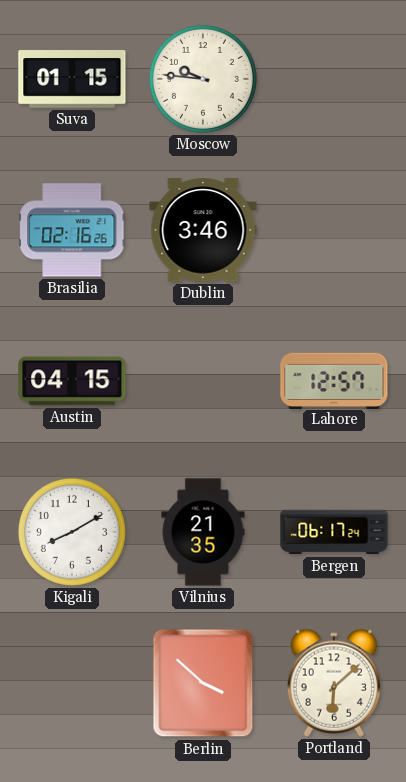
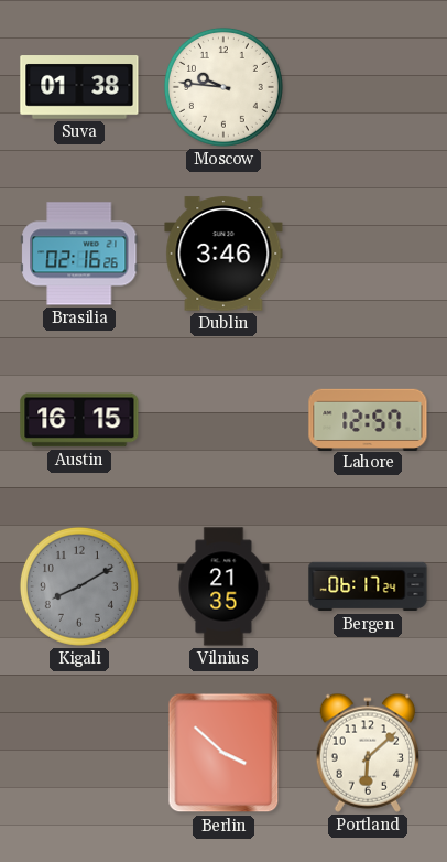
Suva: 01:15 -> 01:38
Austin: 04:15 -> 16:15
Kigali dial: white -> grey
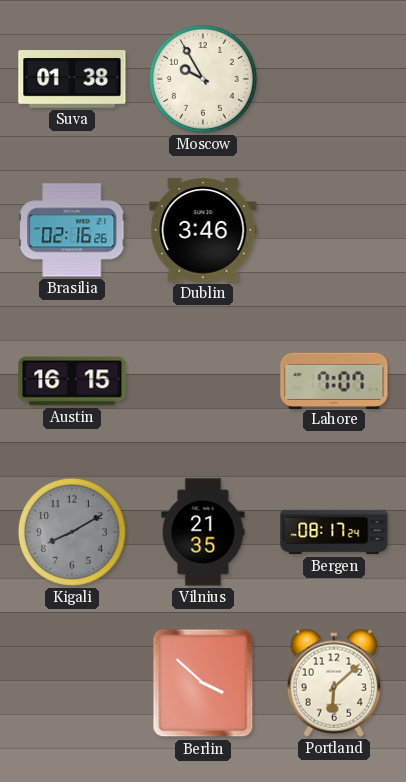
Moscow: 9:46 -> 9:55
Lahore: 12:57 -> 7:07
Bergen: 06:17 -> 08:17
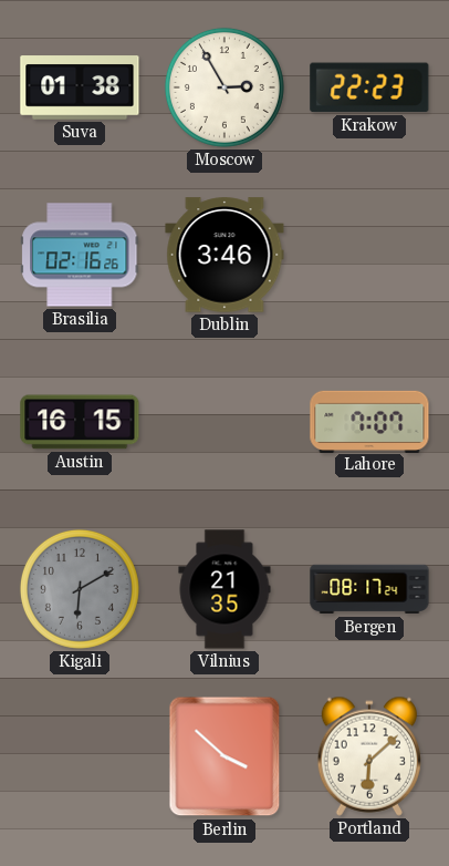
Moscow: 9:55 -> 2:55
Krakow: none -> 22:23
Kigali: 8:10 -> 6:10
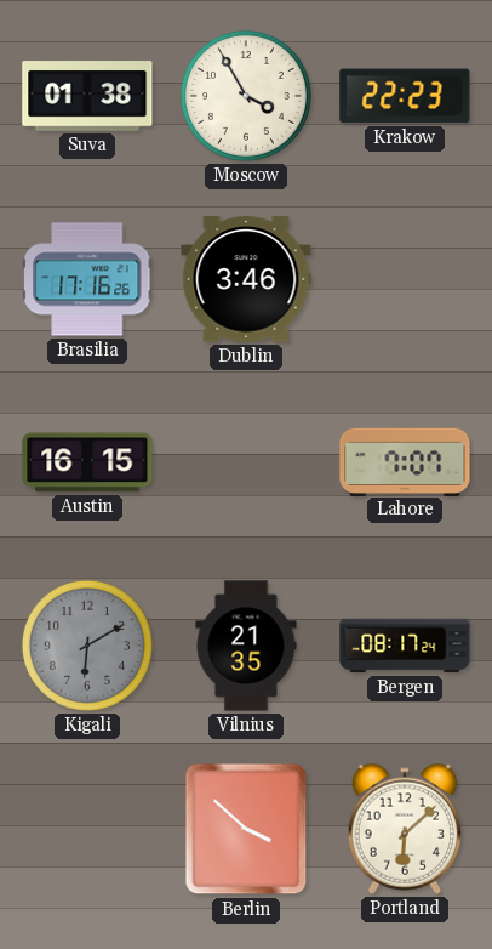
Moscow: 2:55 -> 3:55
Brasilia: 02:16 -> 17:16
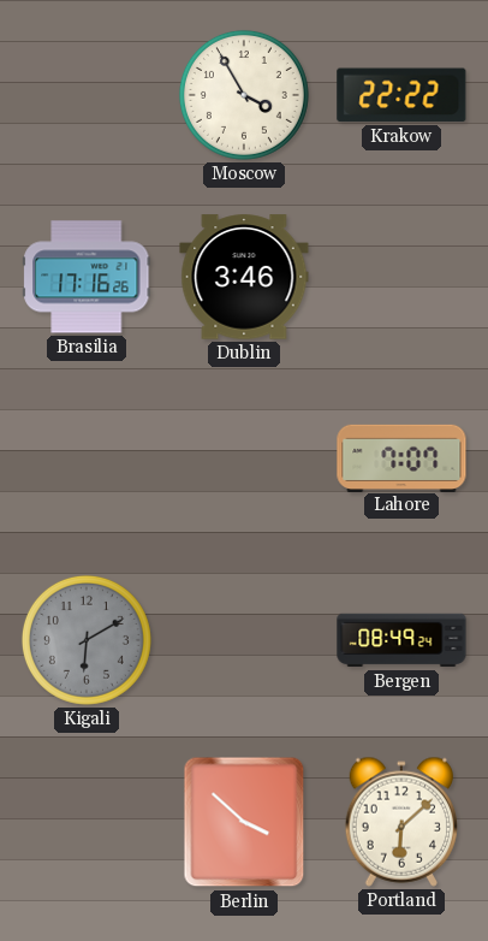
Suva: 01:38 -> none
Krakow: 22:23 -> 22:22
Austin: 16:15 -> none
Vilnius: 21:35 -> none
Bergen: 08:17 -> 08:49
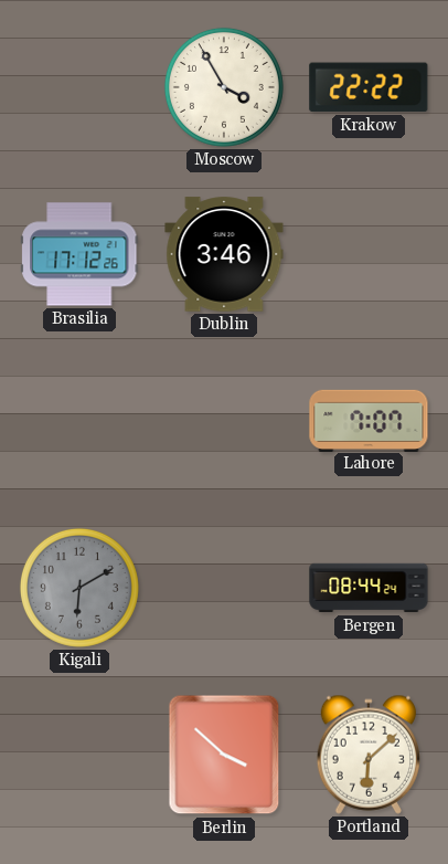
Brasilia: 17:16 -> 17:12
Bergen: 08:49 -> 08:44
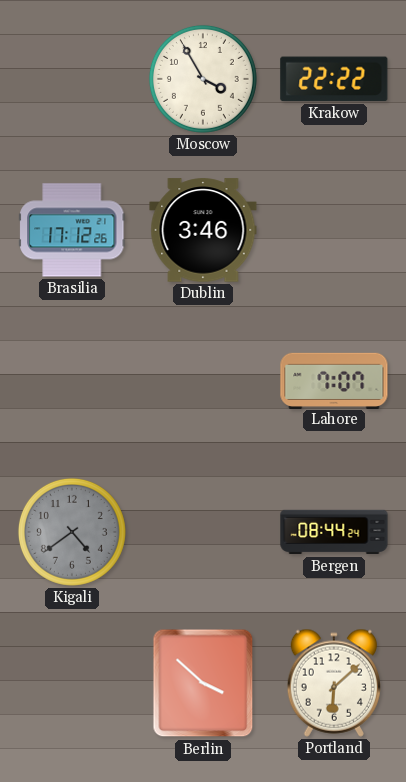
Kigali: 6:10 -> 4:39
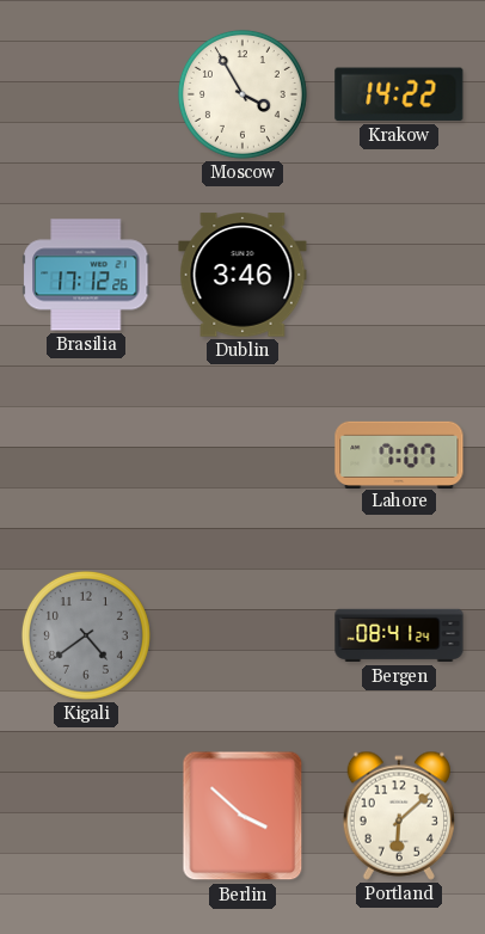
Krakow: 22:22 -> 14:22
Bergen: 08:44 -> 08:41
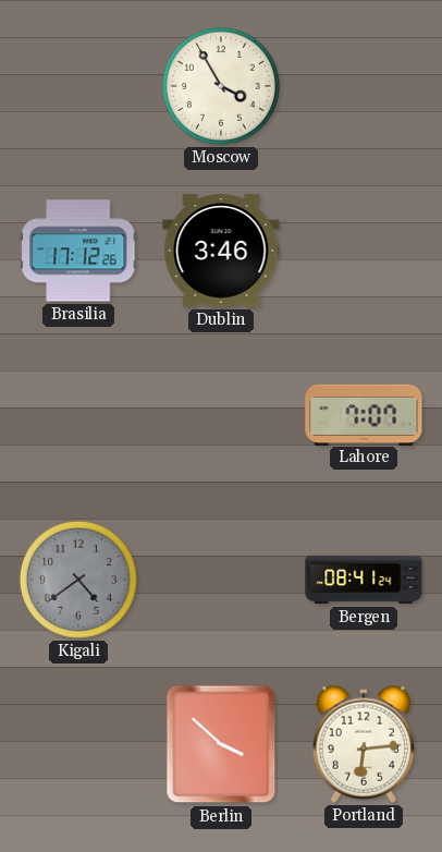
Krakow: 14:22 -> none
Portland: 6:08 -> 6:14
